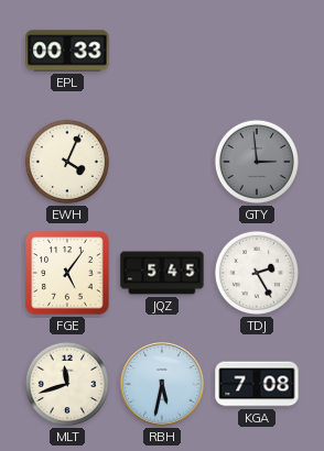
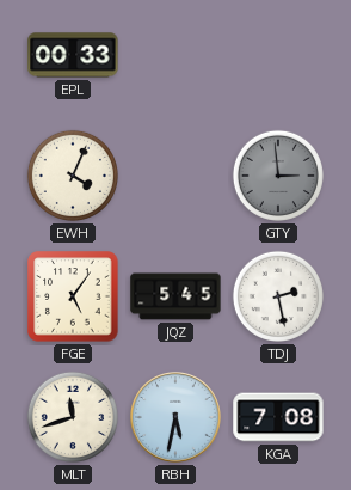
TDJ: 2:25 -> 2:28
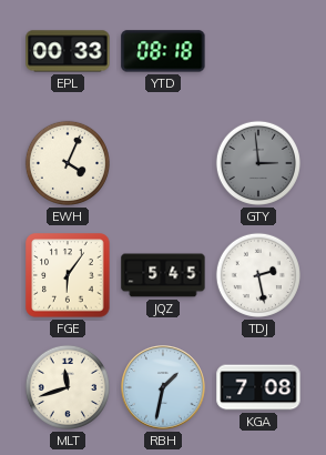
YTD: none -> 08:18
FGE: 5:06 -> 6:06
RBH: 5:32 -> 1:32
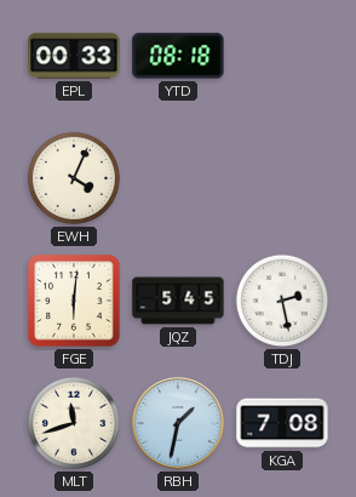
GTY: 2:59 -> none
FGE: 6:06 -> 6:01
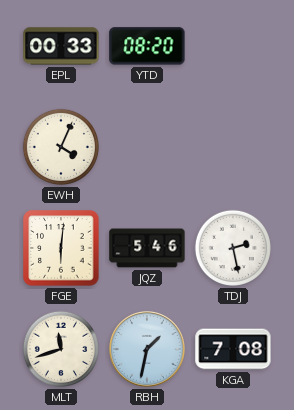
YTD: 08:18 -> 08:20
JQZ: 5:45 -> 5:46
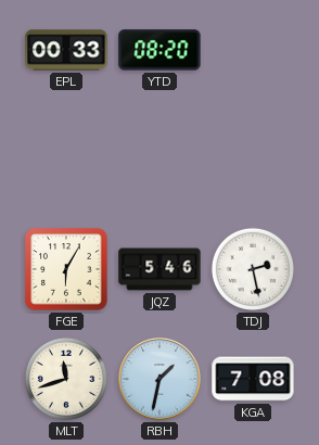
EWH: 4:04 -> none
FGE: 6:01 -> 6:05
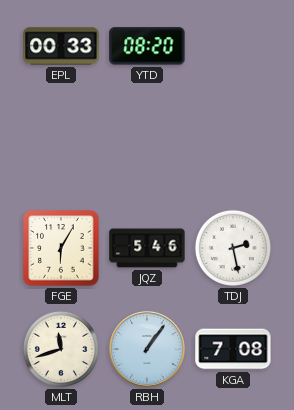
RBH: 1:32 -> 1:06
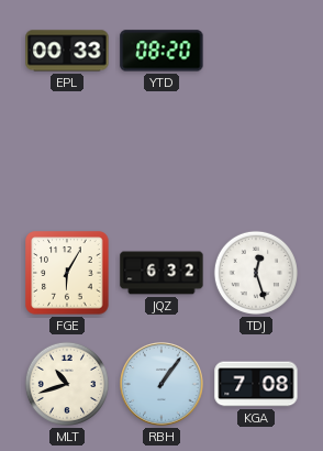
JQZ: 5:46 -> 6:32
TDJ: 2:28 -> 12:27
MLT: 11:42 -> 10:42
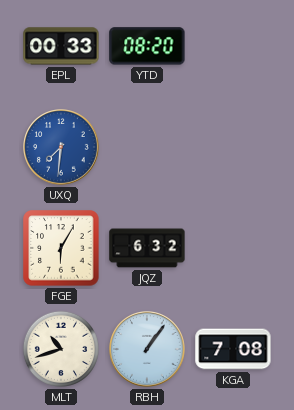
UXQ: none -> 7:31
TDJ: 12:27 -> none
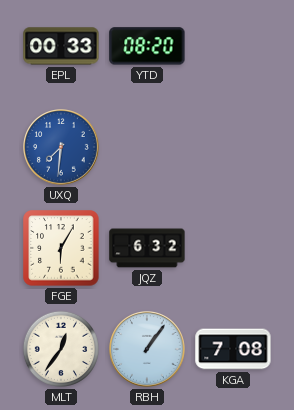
MLT: 10:42 -> 12:36
